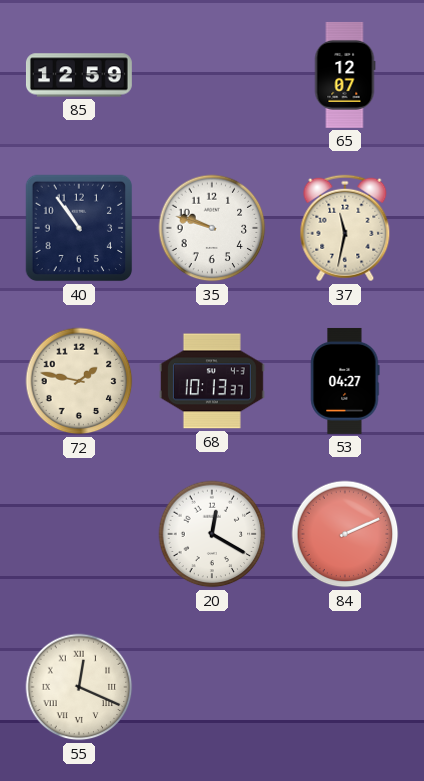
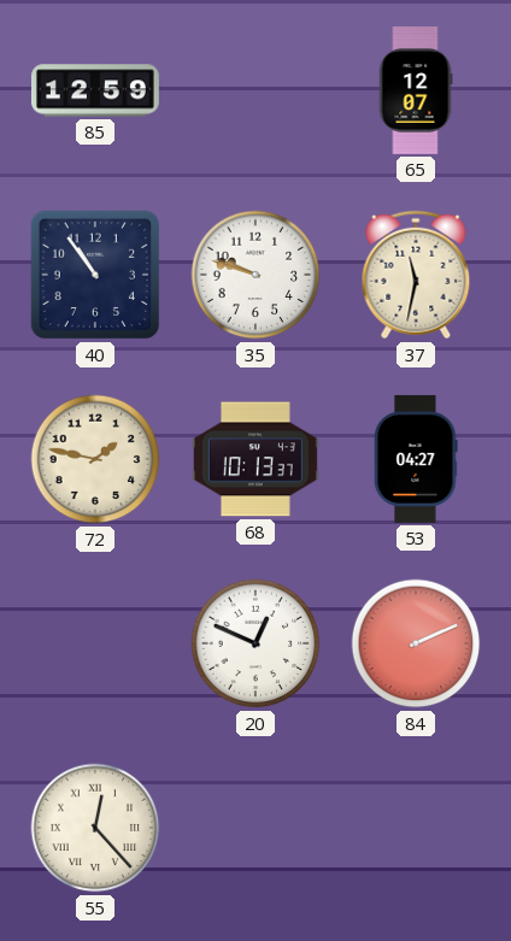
20: 12:20 -> 12:49
55: 12:19 -> 12:23
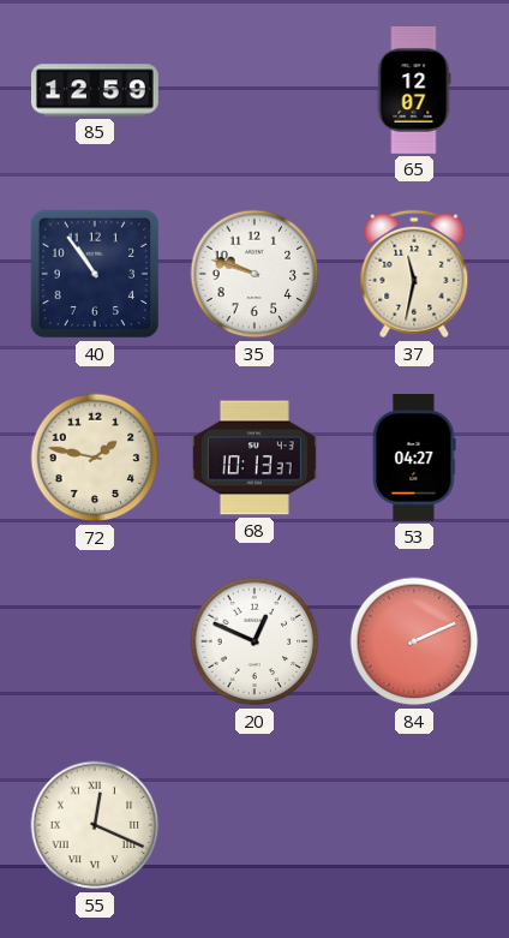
55: 12:23 -> 12:19
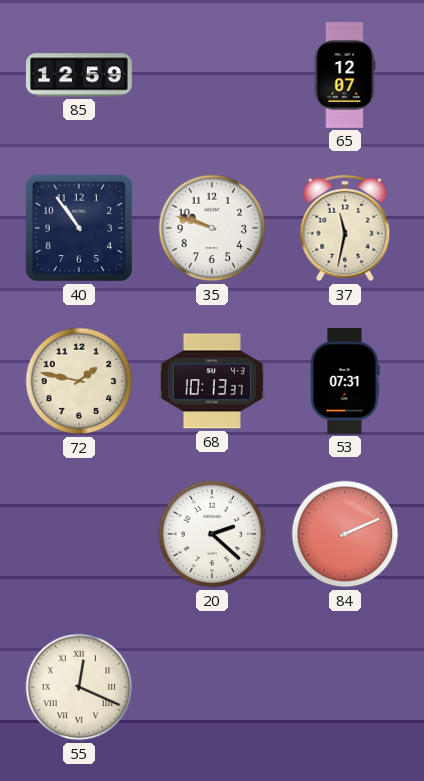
53: 04:27 -> 07:31
20: 12:49 -> 2:22
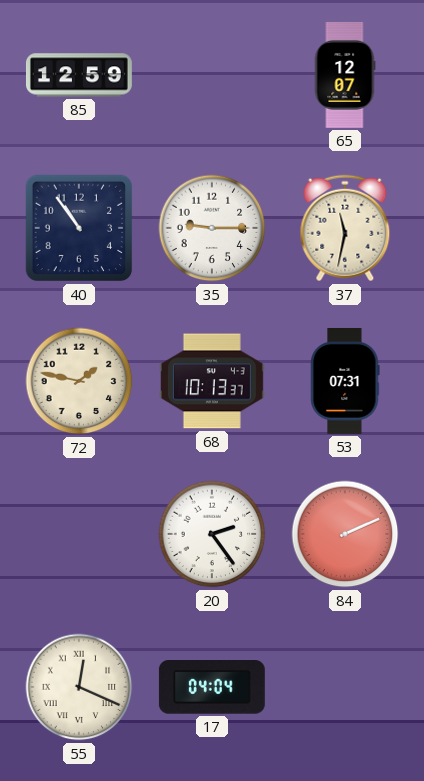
35: 9:48 -> 9:15
20: 2:22 -> 2:24
17: none -> 04:04
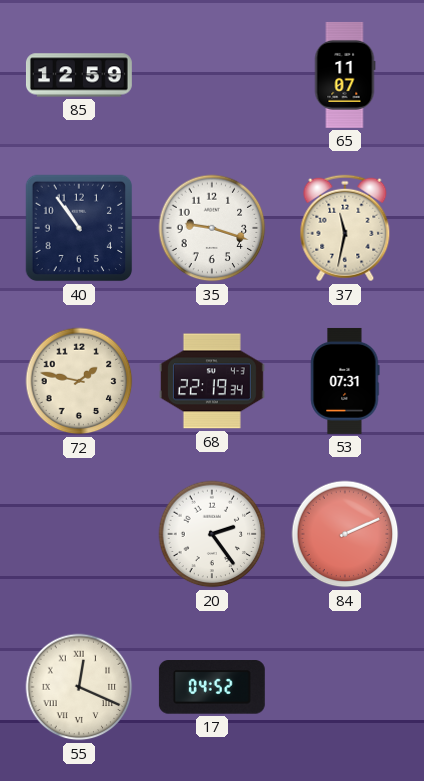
65: 12:07 -> 11:07
35: 9:15 -> 9:18
68: 10:13 -> 22:19
17: 04:04 -> 04:52
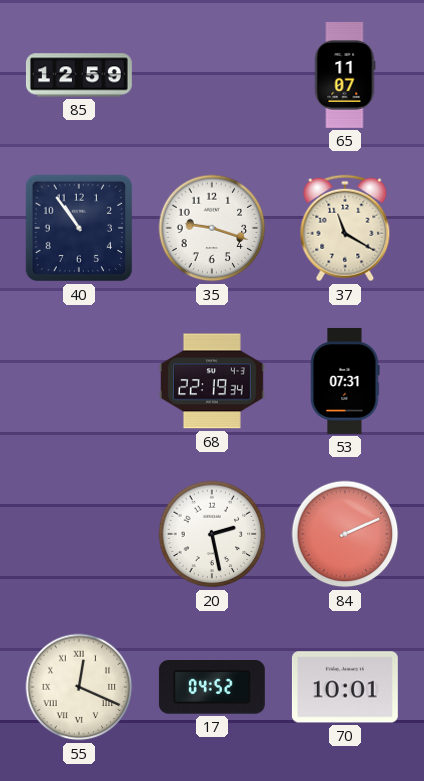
37: 11:32 -> 11:20
72: 1:47 -> none
20: 2:24 -> 2:28
70: none -> 10:01
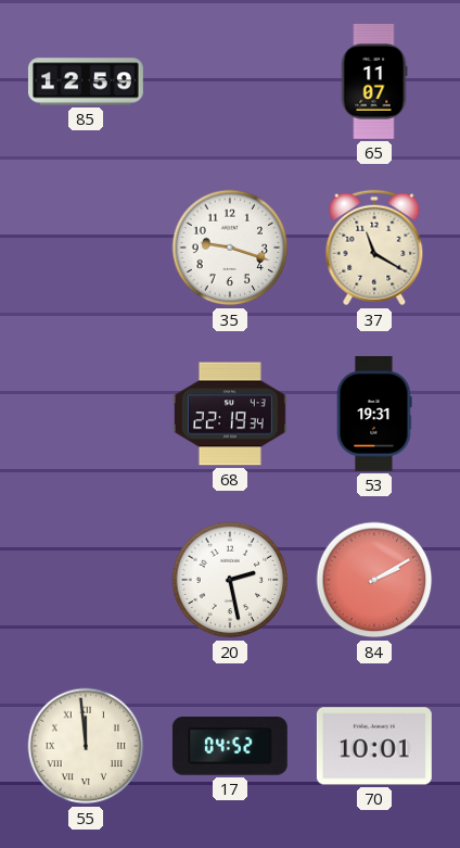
40: 10:54 -> none
53: 07:31 -> 19:31
84: 2:11 -> 2:10
55: 12:19 -> 11:59
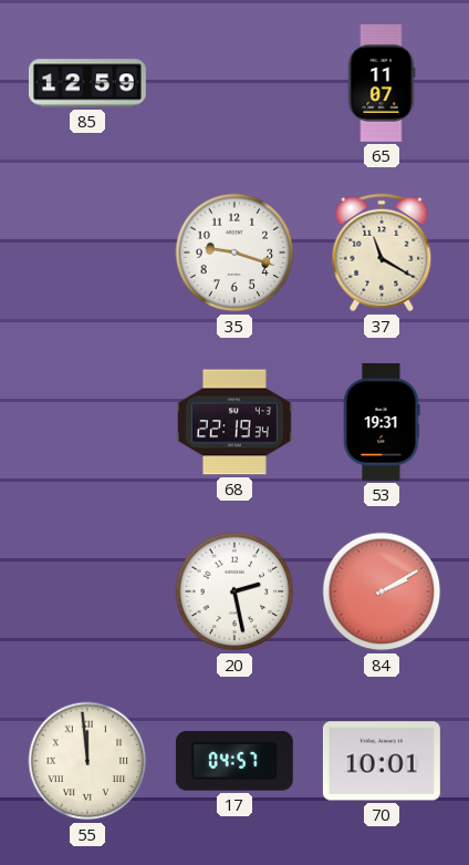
17: 04:52 -> 04:57
